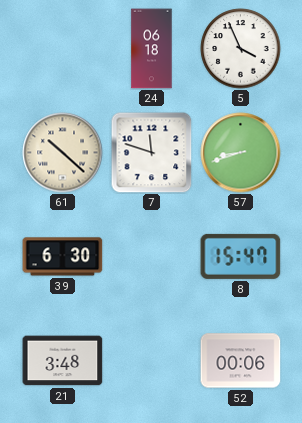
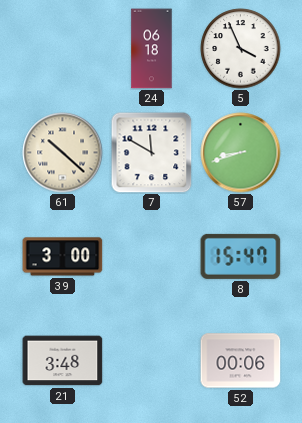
7: 11:48 -> 11:50
39: 6:30 -> 3:00
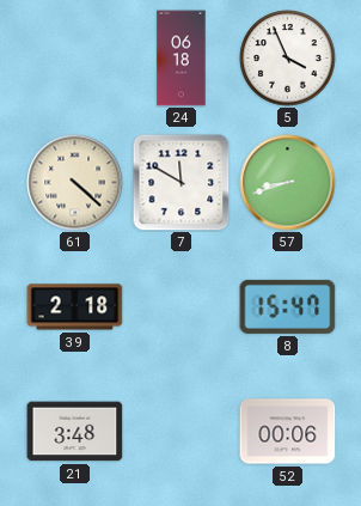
61: 10:22 -> 4:22
39: 3:00 -> 2:18
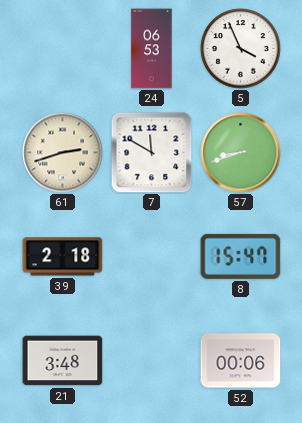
24: 06:18 -> 06:53
61: 4:22 -> 2:42
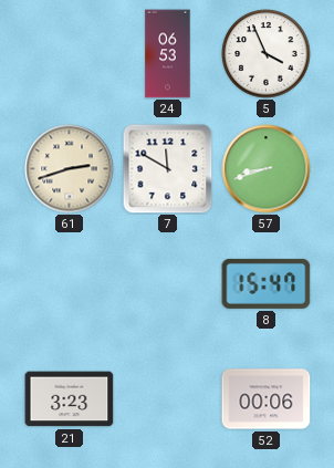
39: 2:18 -> none
21: 3:48 -> 3:23
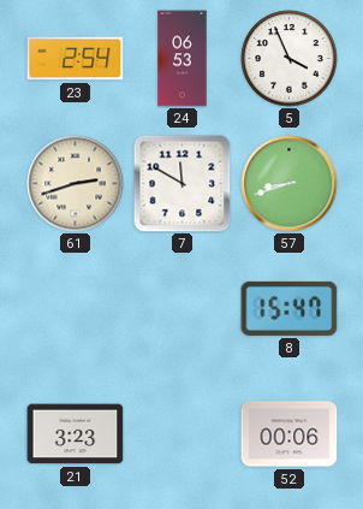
23: none -> 2:54
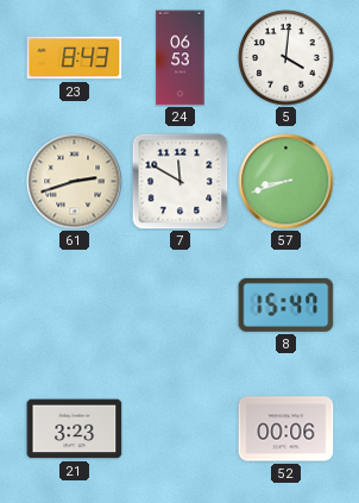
23: 2:54 -> 8:43
5: 3:56 -> 4:01
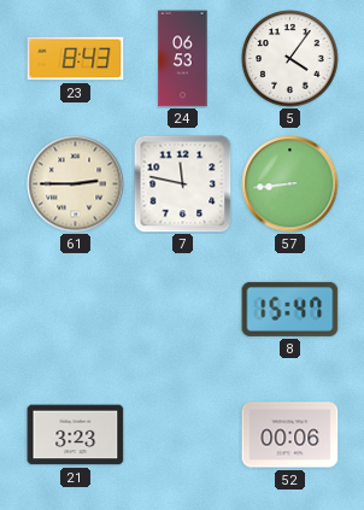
5: 4:01 -> 4:06
61: 2:42 -> 2:45
7: 11:50 -> 11:47
57: 8:42 -> 8:44
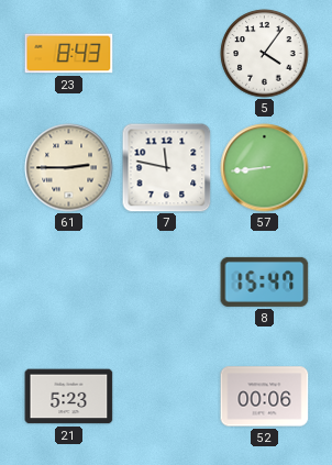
24: 06:53 -> none
21: 3:23 -> 5:23
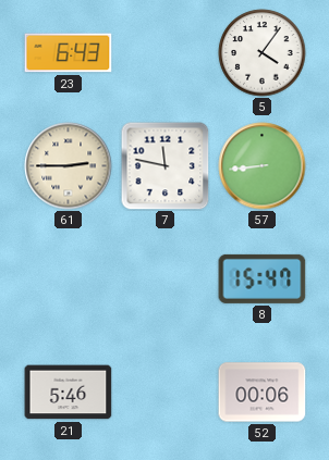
23: 8:43 -> 6:43
21: 5:23 -> 5:46
